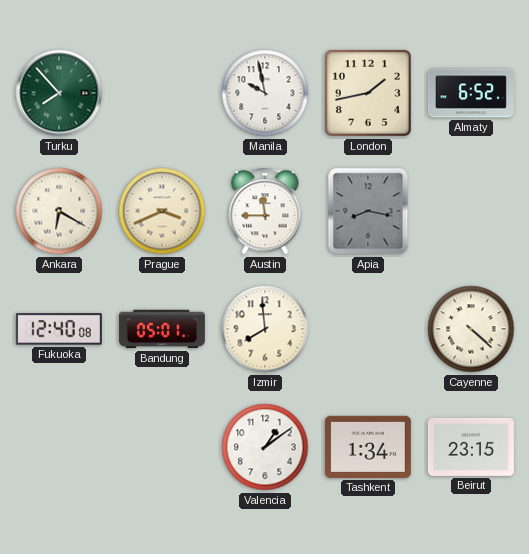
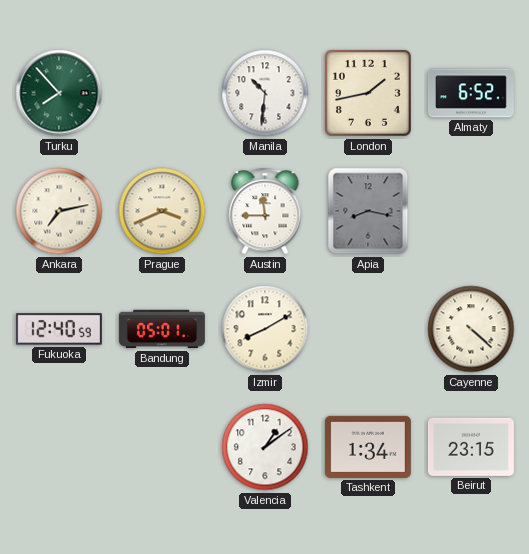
Manila: 9:58 -> 10:31
Ankara: 6:20 -> 7:13
Fukuoka: 12:40:08 -> 12:40:59
Izmir: 7:59 -> 8:10
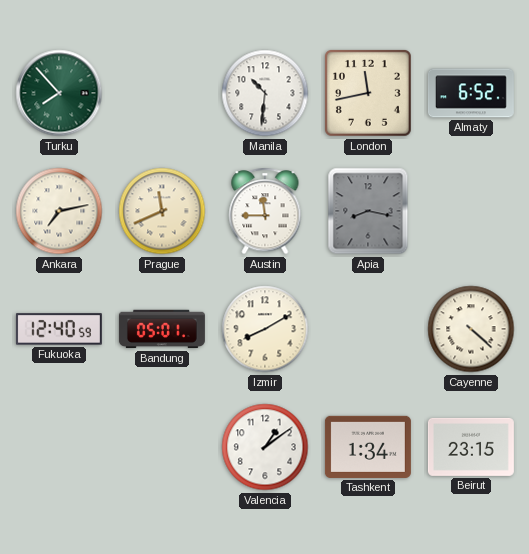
London: 1:43 -> 11:43
Prague: 3:41 -> 11:41
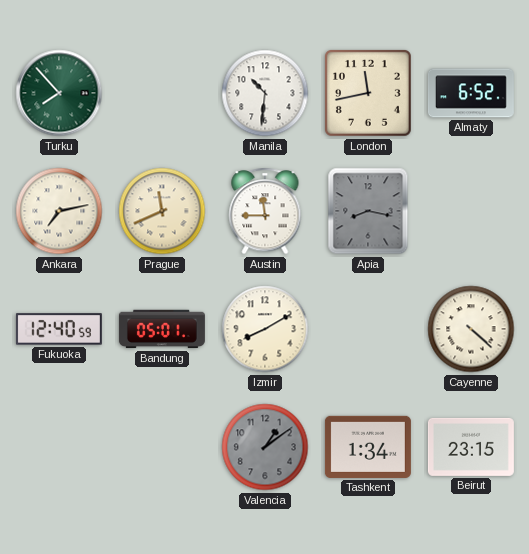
Valencia dial: white -> grey
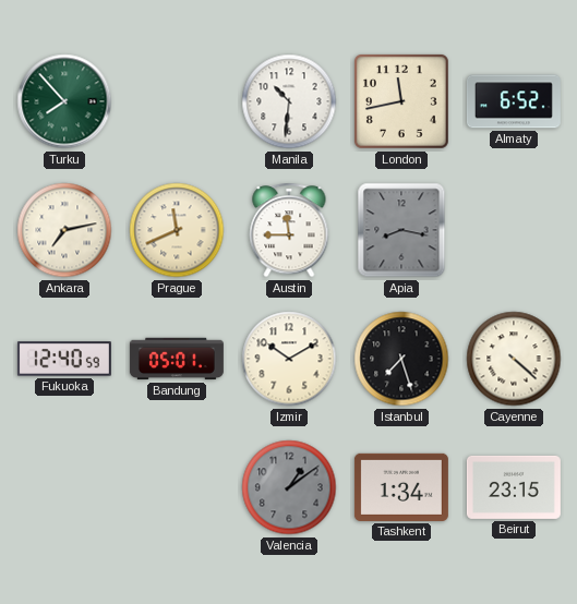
Izmir: 8:10 -> 10:10
Istanbul: none -> 7:27
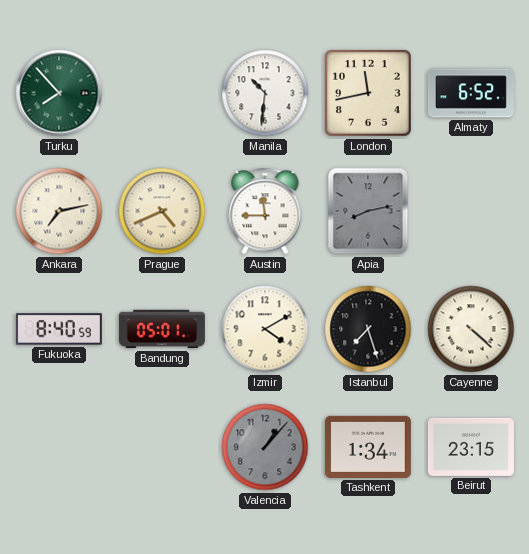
Prague: 11:41 -> 4:41
Apia: 8:17 -> 8:13
Fukuoka: 12:40 -> 8:40
Izmir: 10:10 -> 4:10
Valencia: 1:09 -> 1:07
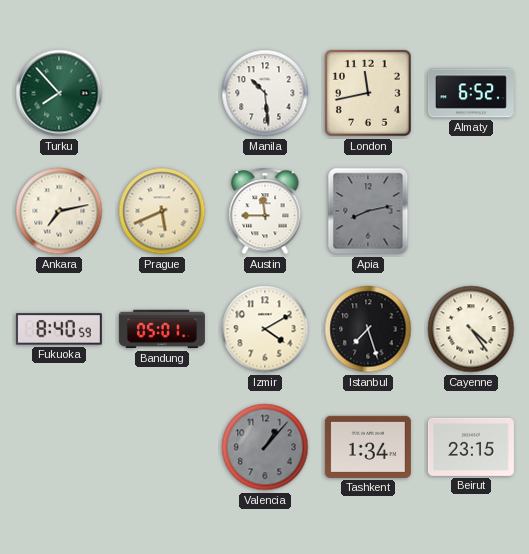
Manila: 10:31 -> 10:29
Prague: 4:41 -> 5:41
Cayenne: 4:22 -> 4:24
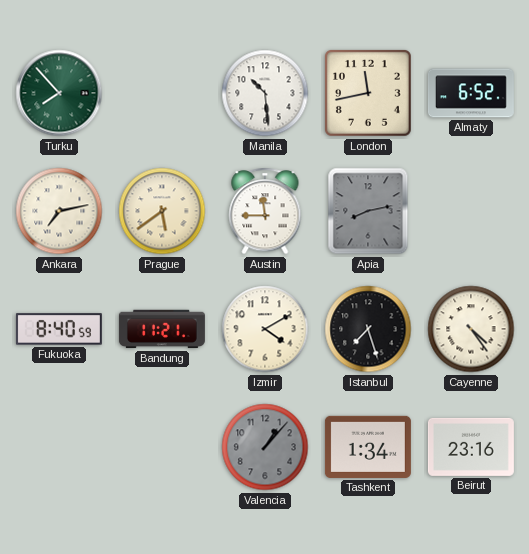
Prague: 5:41 -> 5:39
Bandung: 05:01 -> 11:21
Beirut: 23:15 -> 23:16
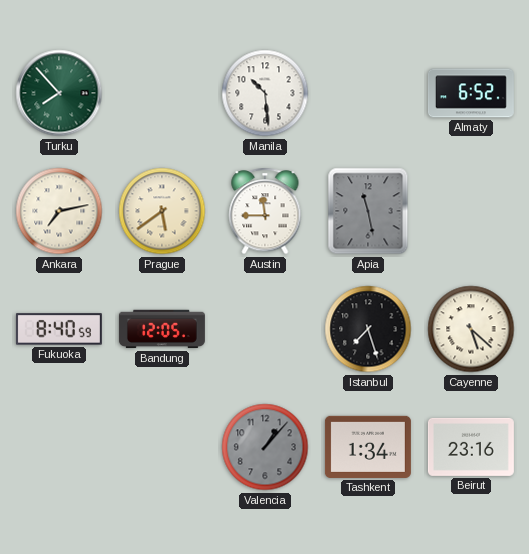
London: 11:43 -> none
Apia: 8:13 -> 11:28
Bandung: 11:21 -> 12:05
Izmir: 4:10 -> none
Cayenne: 4:24 -> 5:22
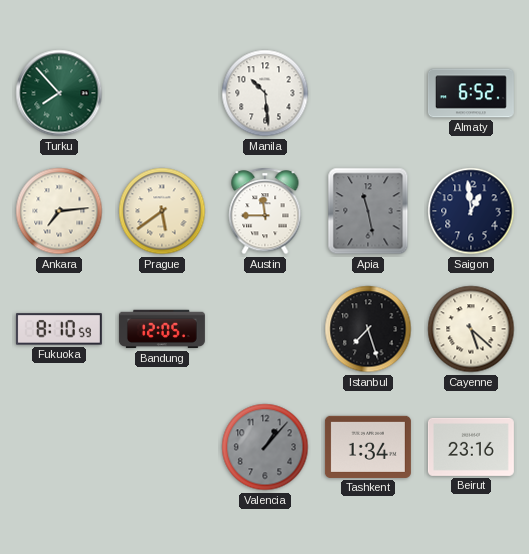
Ankara: 7:13 -> 7:14
Saigon: none -> 12:59
Fukuoka: 8:40 -> 8:10
